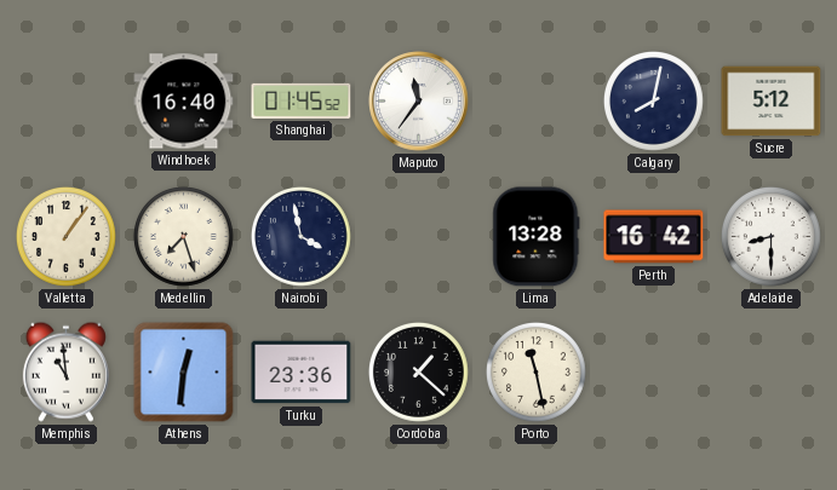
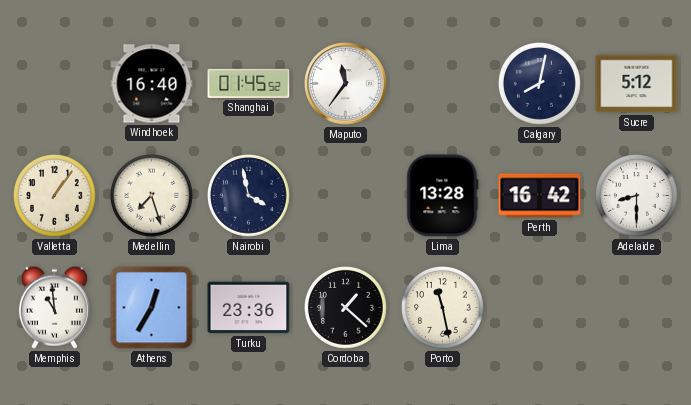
Athens: 12:31 -> 12:35
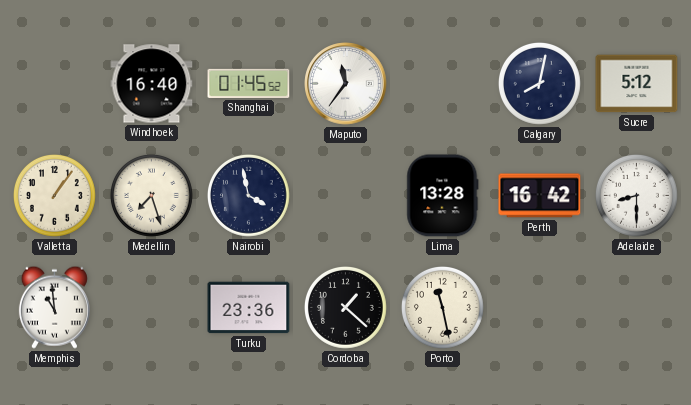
Athens: 12:35 -> none
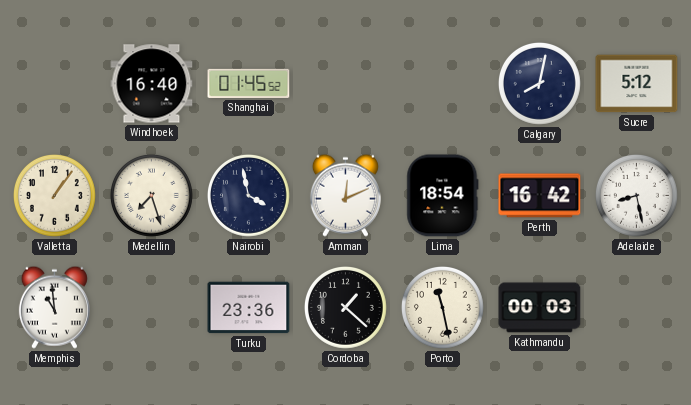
Maputo: 11:36 -> none
Amman: none -> 12:11
Lima: 13:28 -> 18:54
Adelaide: 8:30 -> 8:28
Kathmandu: none -> 00:03
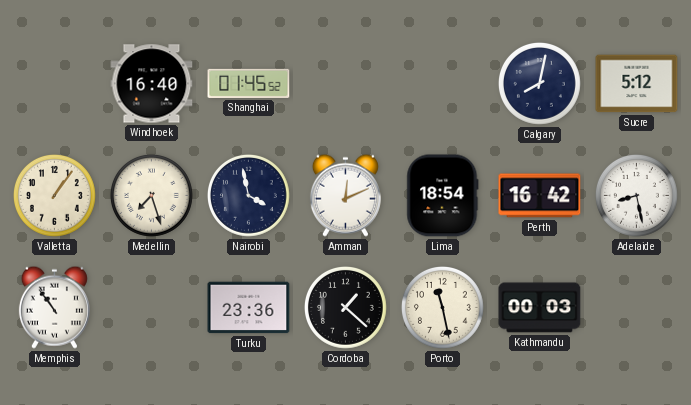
Memphis: 10:59 -> 10:54
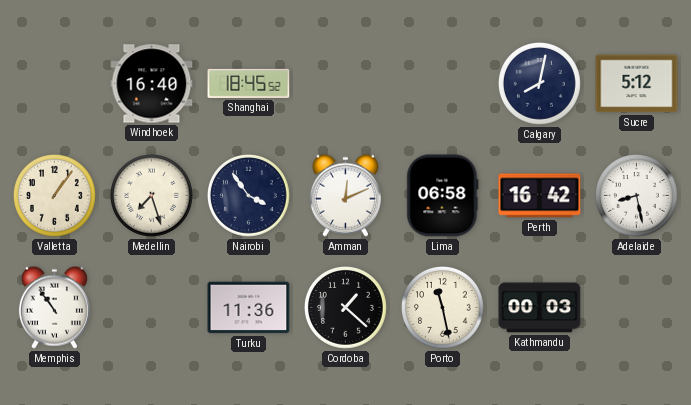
Shanghai: 01:45 -> 18:45
Nairobi: 3:58 -> 3:54
Lima: 18:54 -> 06:58
Turku: 23:36 -> 11:36
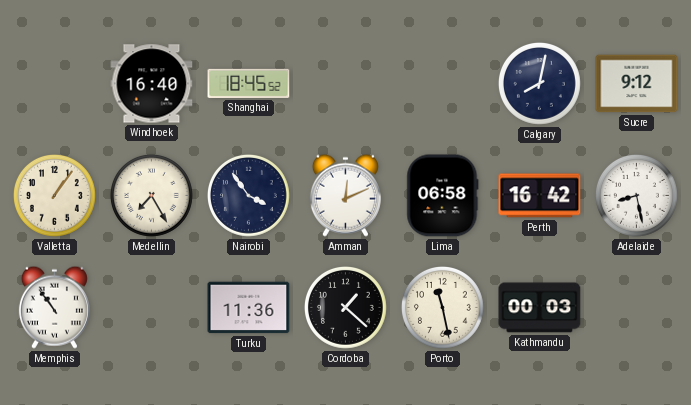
Sucre: 5:12 -> 9:12
Medellin: 7:27 -> 7:25
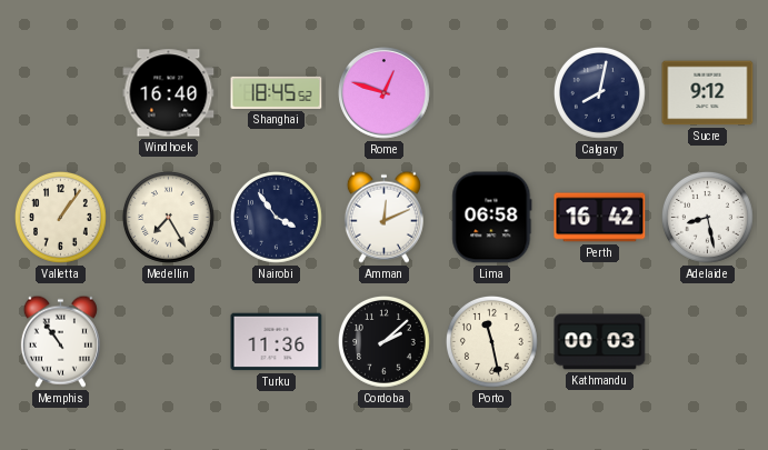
Rome: none -> 12:48
Cordoba: 1:22 -> 2:08
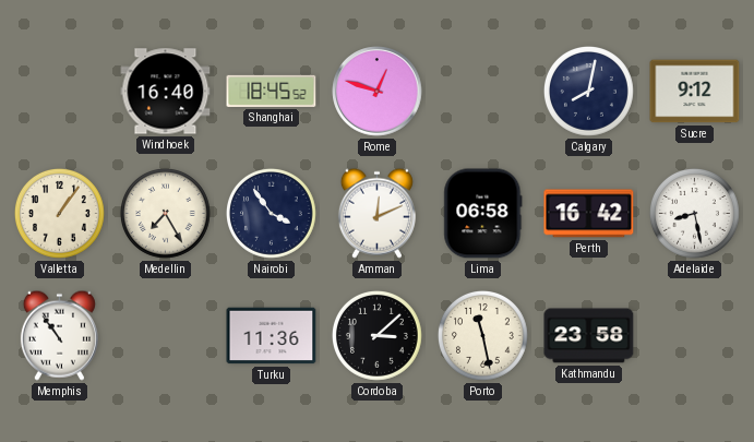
Cordoba: 2:08 -> 3:08
Kathmandu: 00:03 -> 23:58
